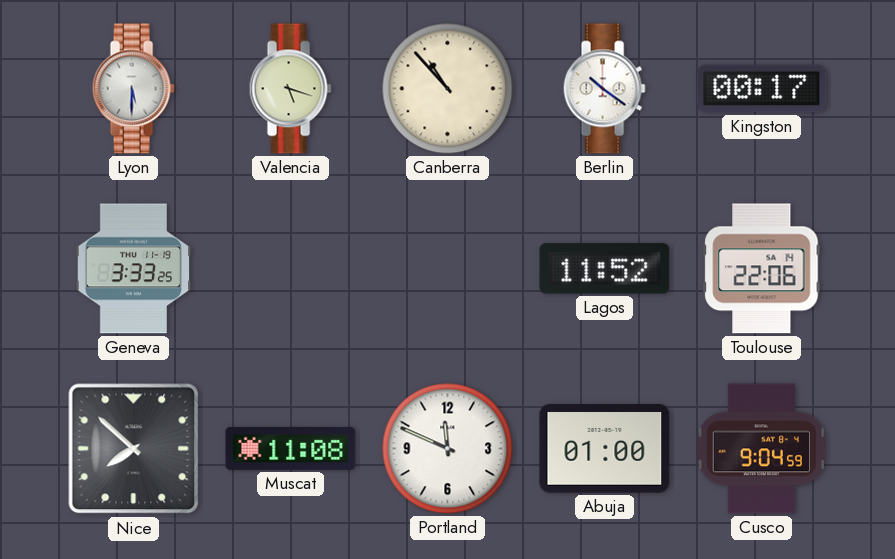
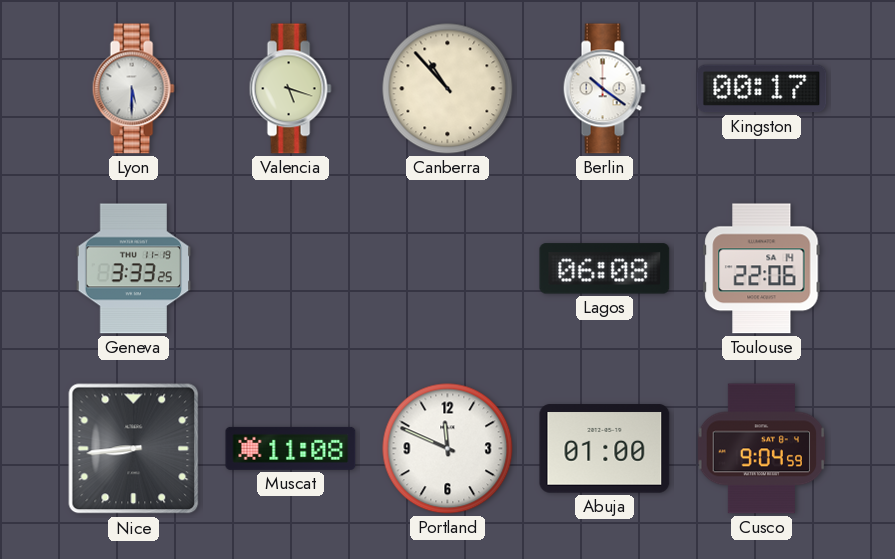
Lagos: 11:52 -> 06:08
Nice: 7:52 -> 8:44
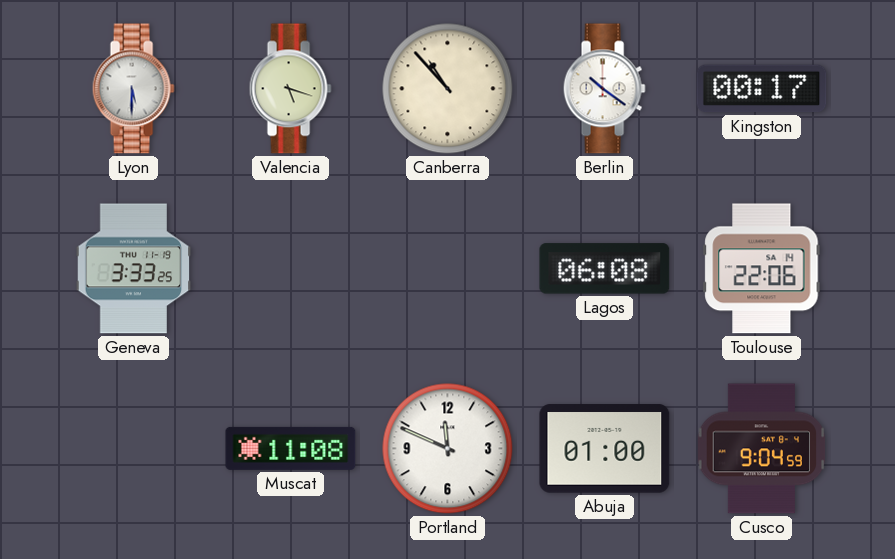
Nice: 8:44 -> none
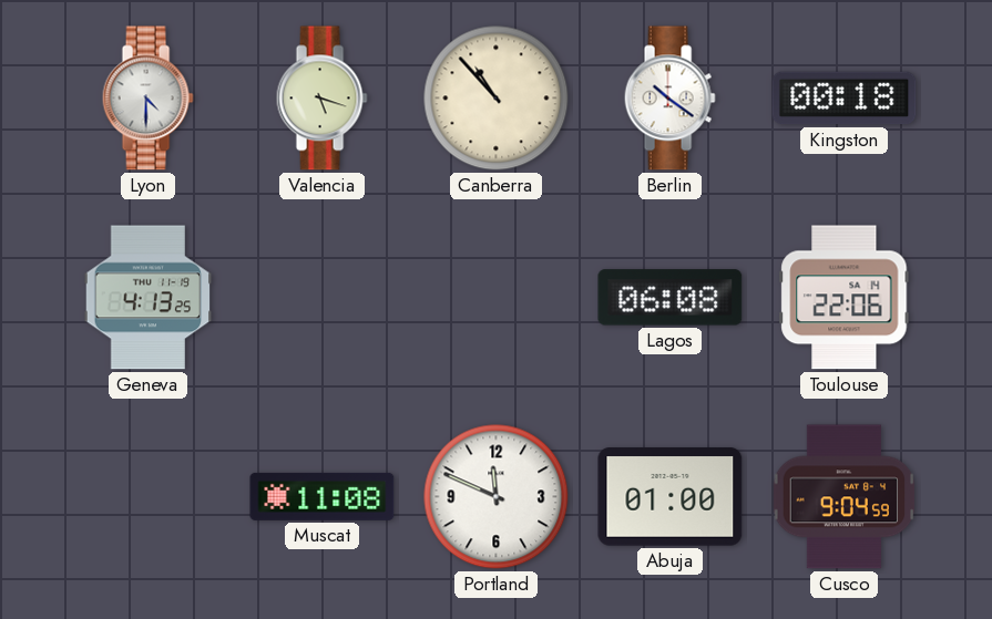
Lyon: 5:30 -> 4:30
Kingston: 00:17 -> 00:18
Geneva: 3:33 -> 4:13
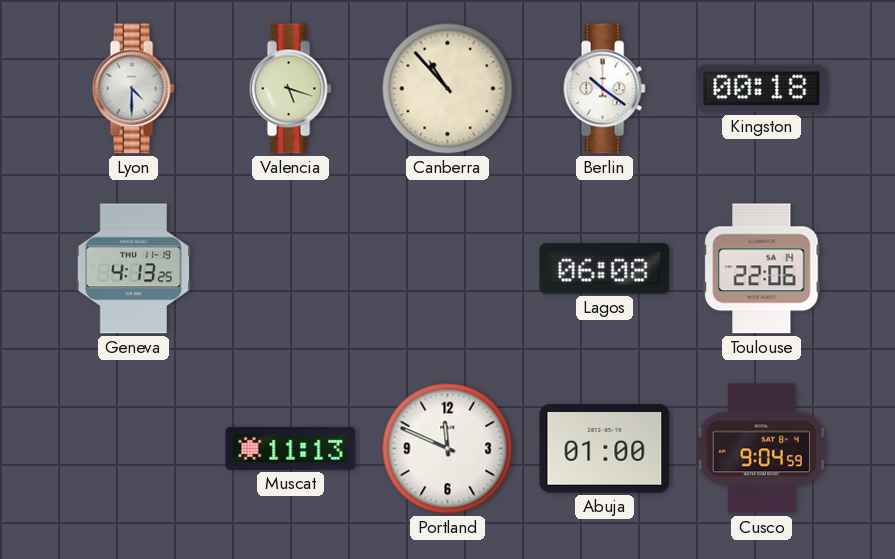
Muscat: 11:08 -> 11:13
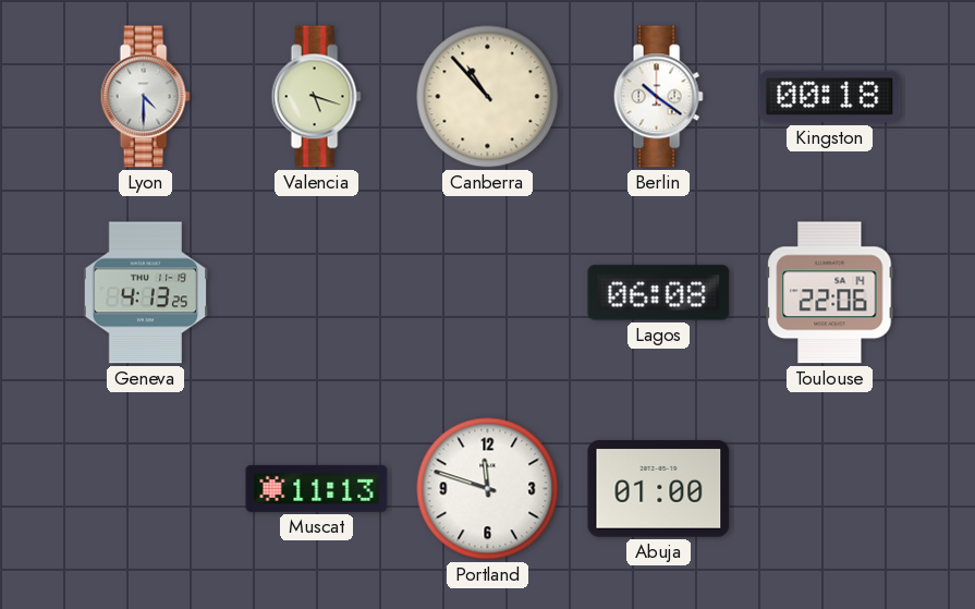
Portland: 11:49 -> 11:48
Cusco: 9:04 -> none
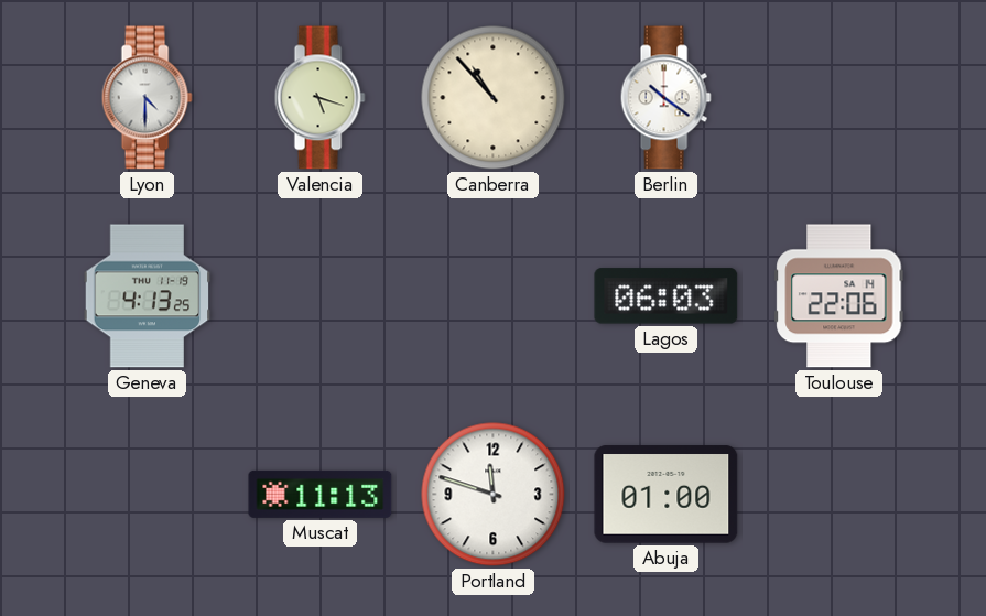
Kingston: 00:18 -> none
Lagos: 06:08 -> 06:03
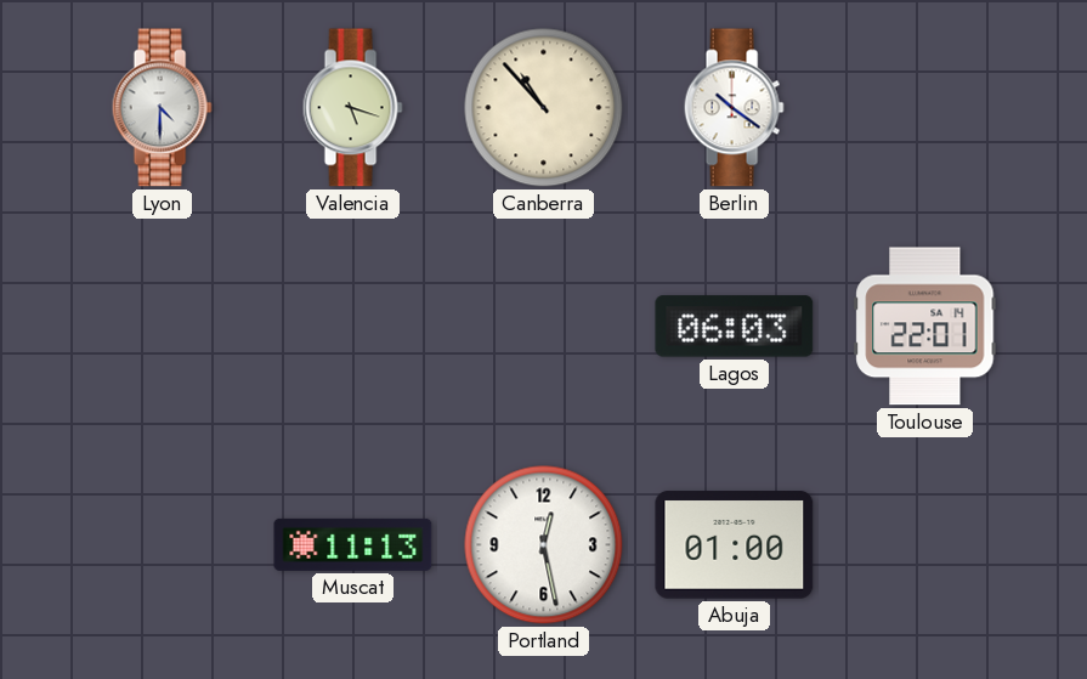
Geneva: 4:13 -> none
Toulouse: 22:06 -> 22:01
Portland: 11:48 -> 12:28
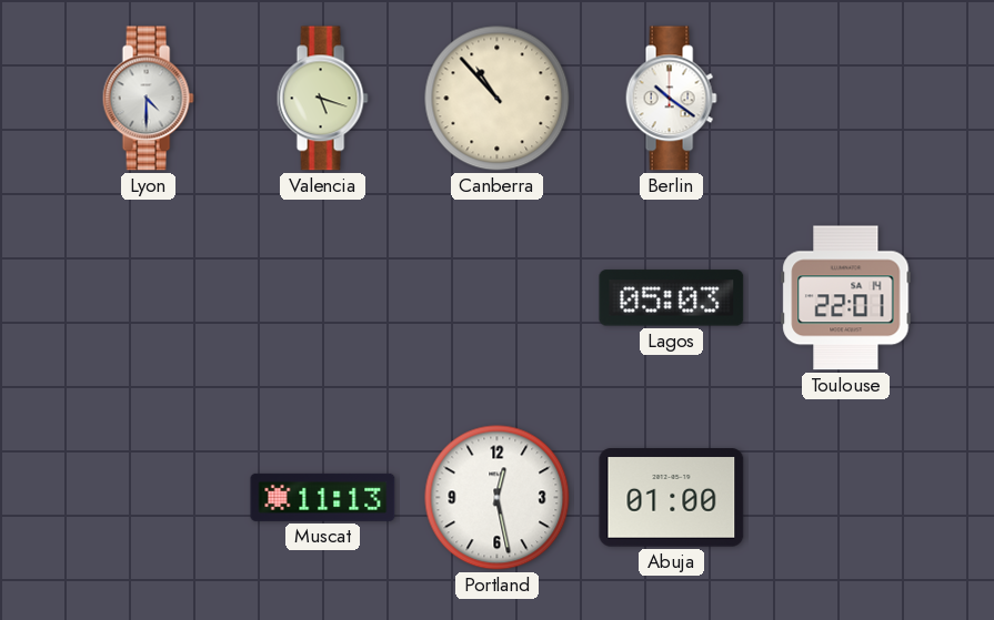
Lagos: 06:03 -> 05:03
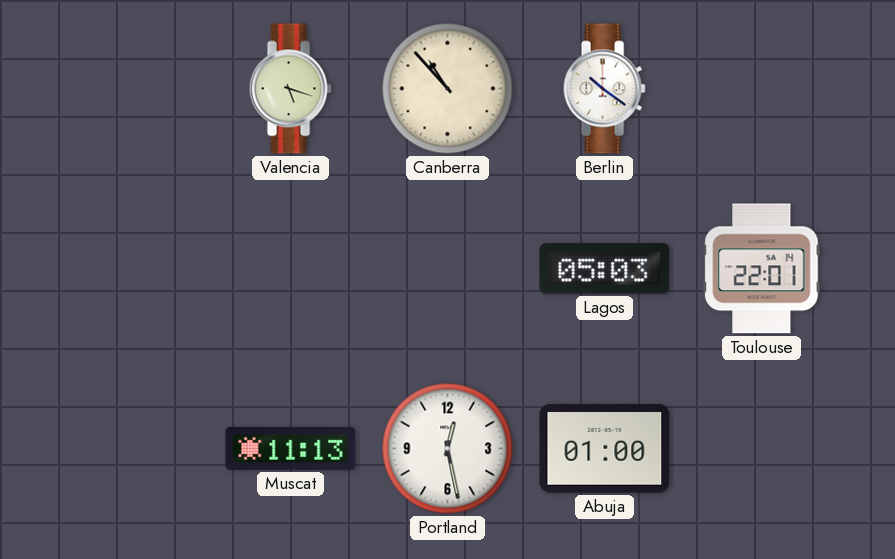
Lyon: 4:30 -> none
